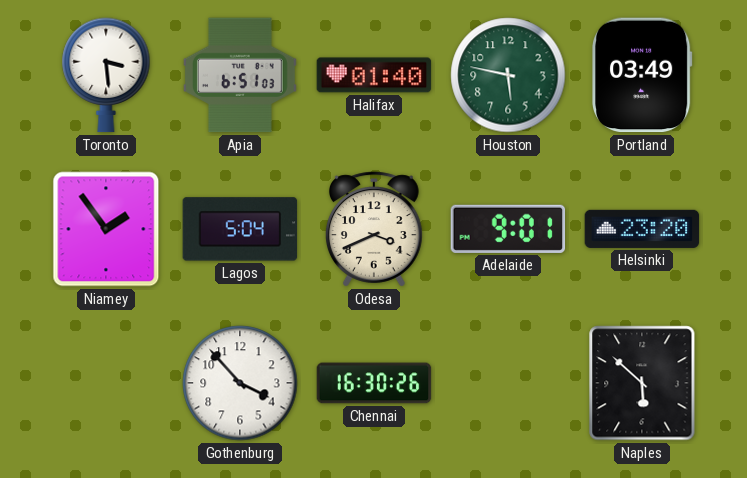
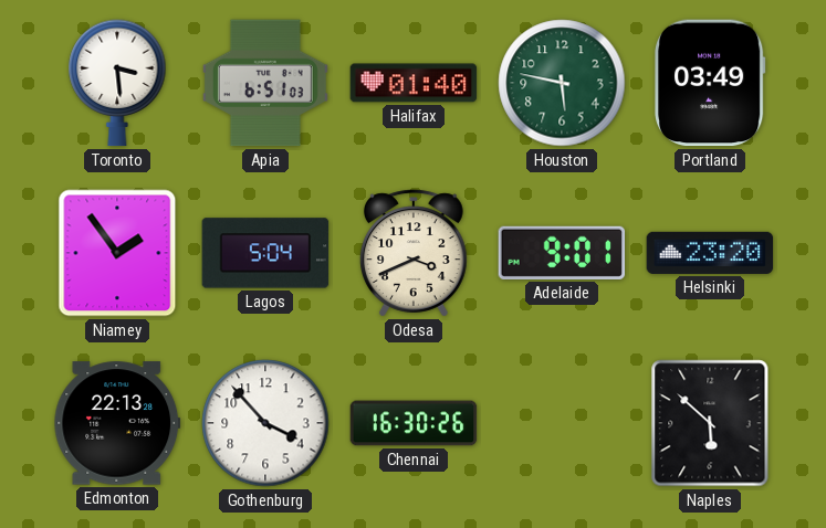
Edmonton: none -> 22:13
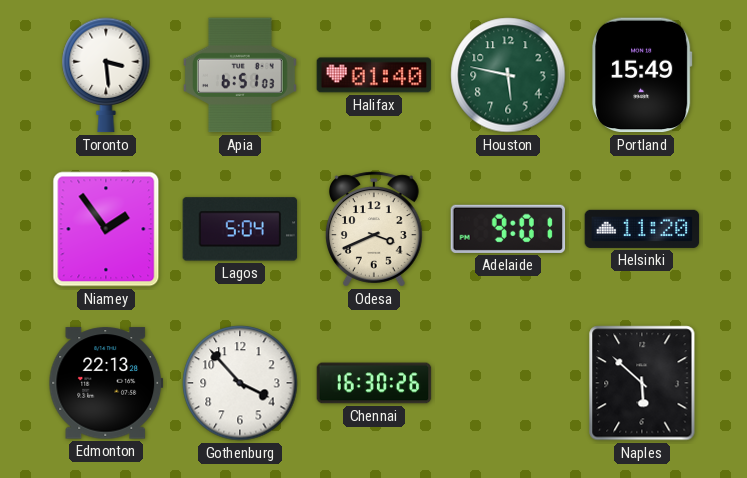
Portland: 03:49 -> 15:49
Helsinki: 23:20 -> 11:20
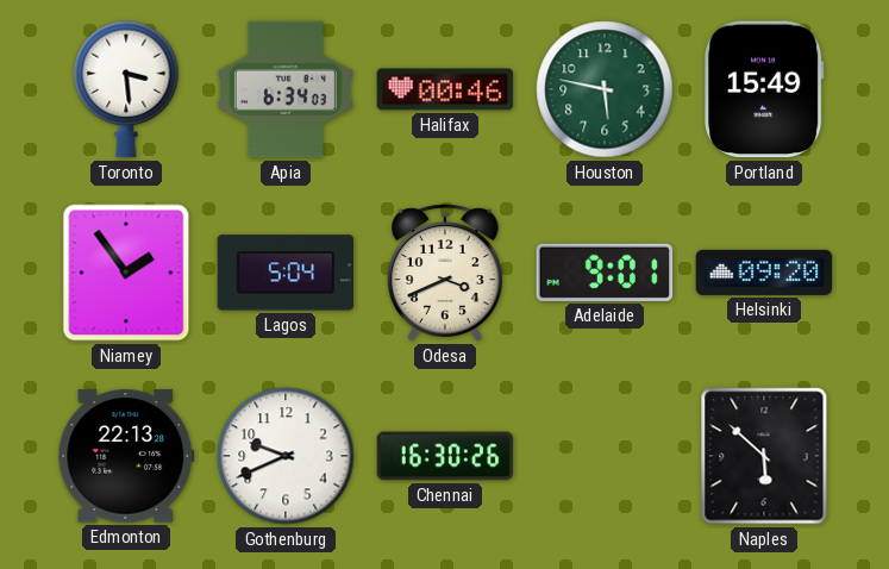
Apia: 6:51 -> 6:34
Halifax: 01:40 -> 00:46
Helsinki: 11:20 -> 09:20
Gothenburg: 3:53 -> 9:41
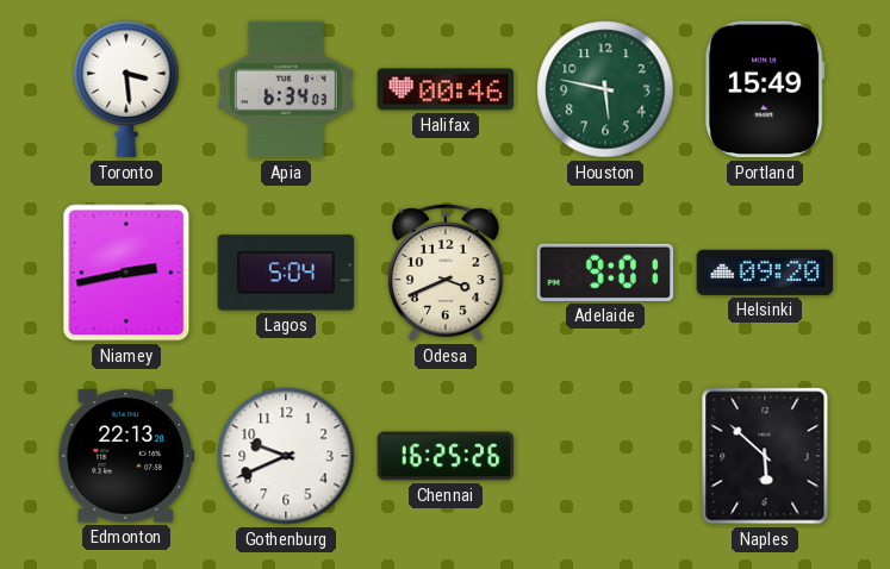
Niamey: 1:54 -> 2:43
Chennai: 16:30 -> 16:25
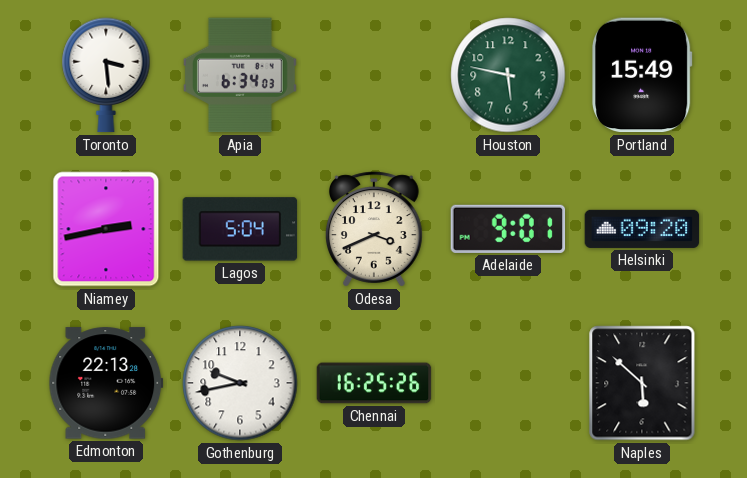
Halifax: 00:46 -> none
Gothenburg: 9:41 -> 9:43
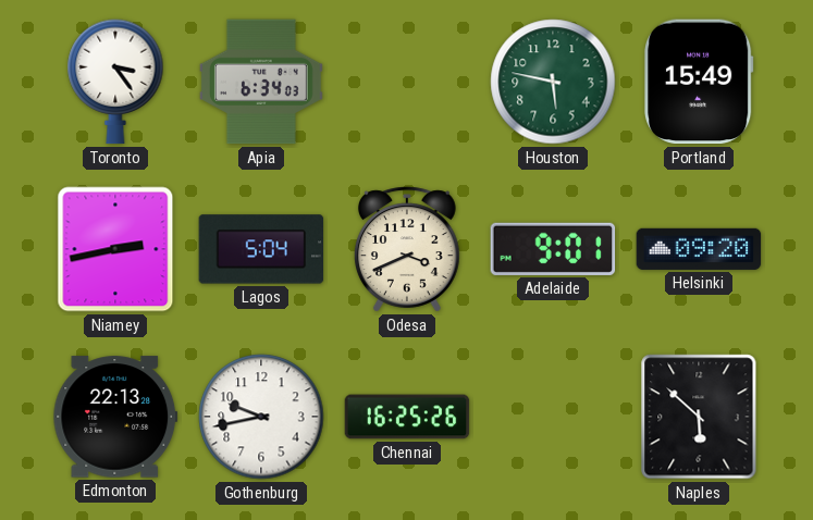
Toronto: 3:29 -> 3:24
